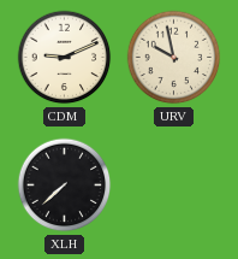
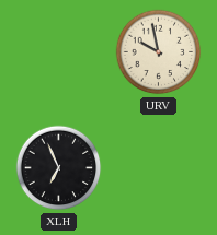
CDM: 9:11 -> none
XLH: 7:38 -> 6:56
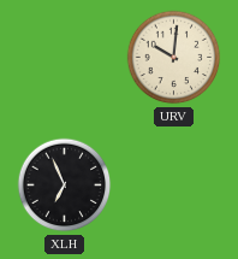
URV: 9:58 -> 10:01
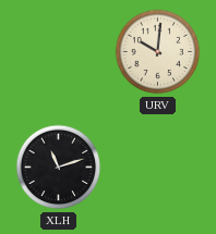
XLH: 6:56 -> 11:12
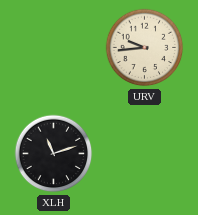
URV: 10:01 -> 9:44
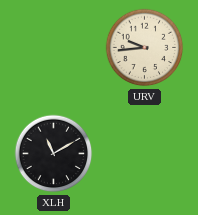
XLH: 11:12 -> 11:10
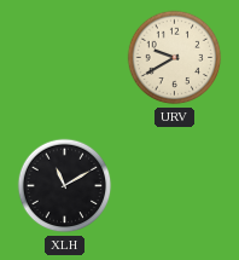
URV: 9:44 -> 9:40
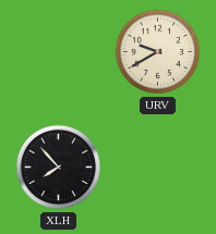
XLH: 11:10 -> 7:53
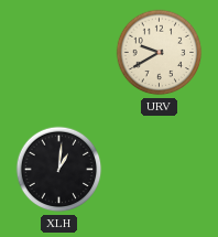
XLH: 7:53 -> 1:01
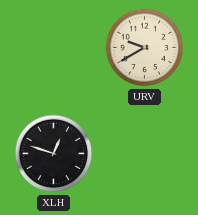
XLH: 1:01 -> 12:48
